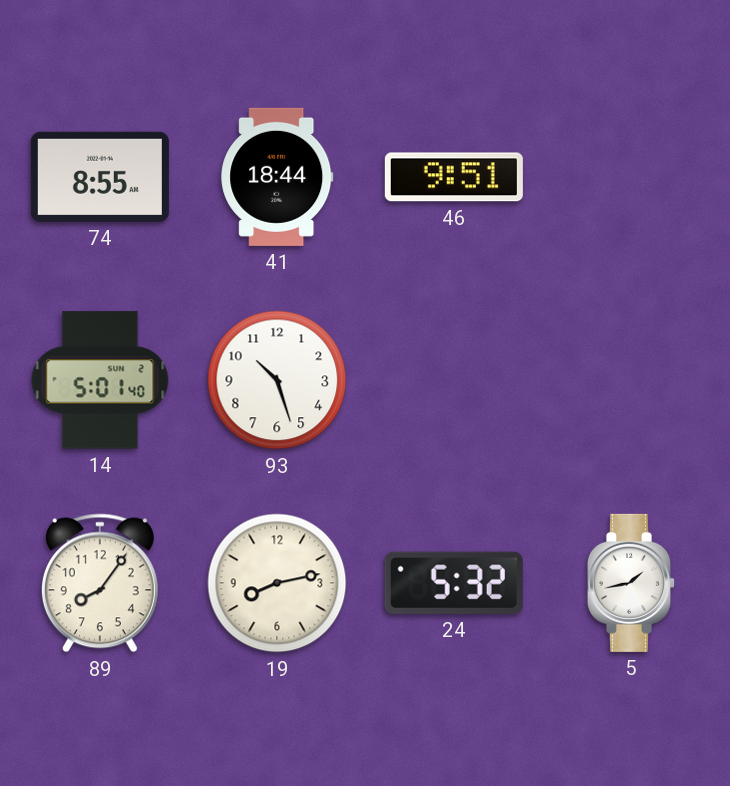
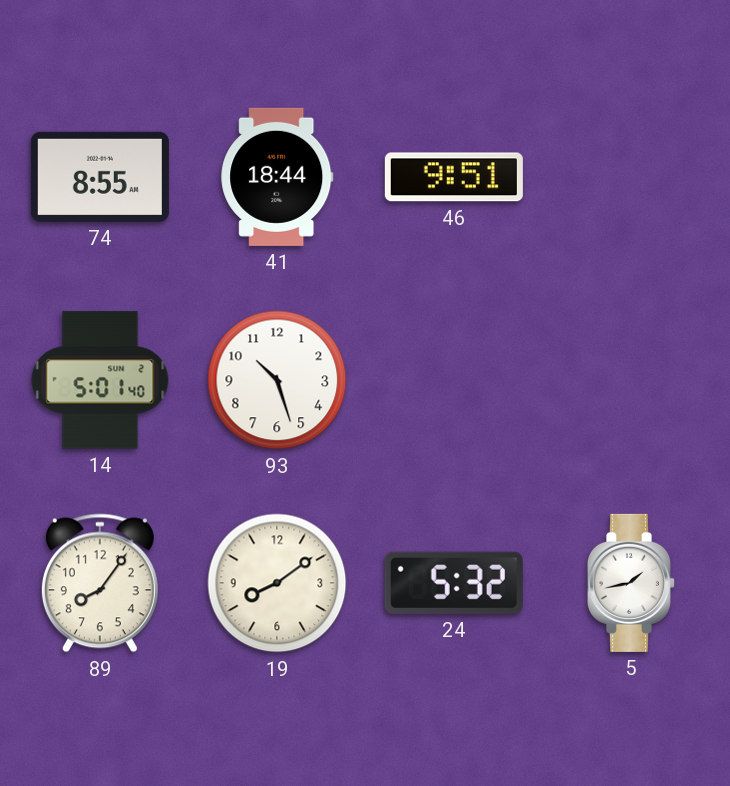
19: 8:13 -> 8:09
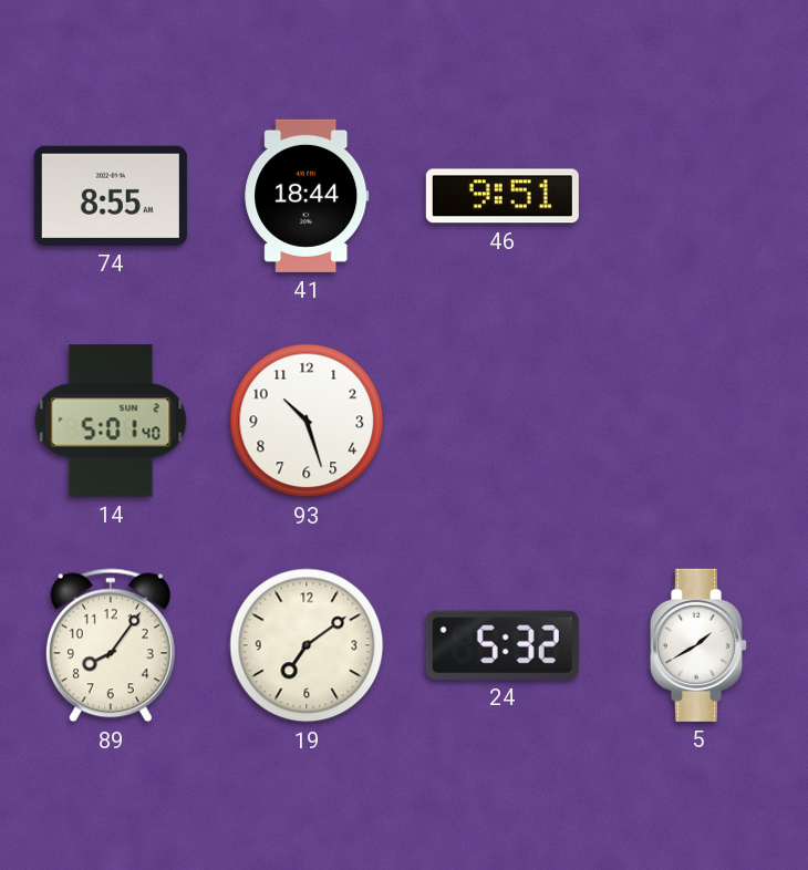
19: 8:09 -> 7:09
5: 1:43 -> 1:40
